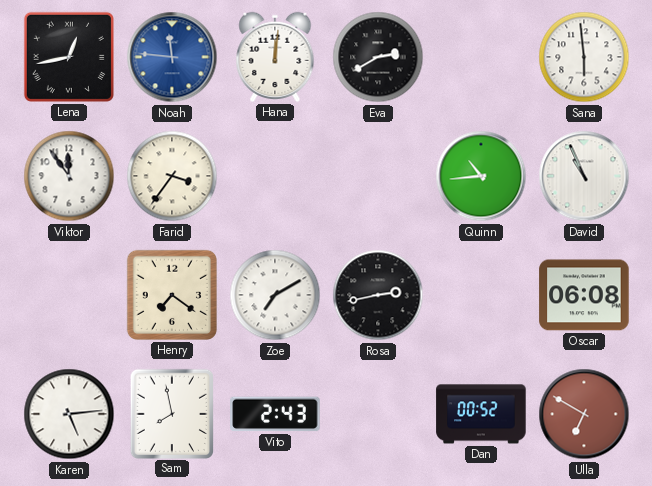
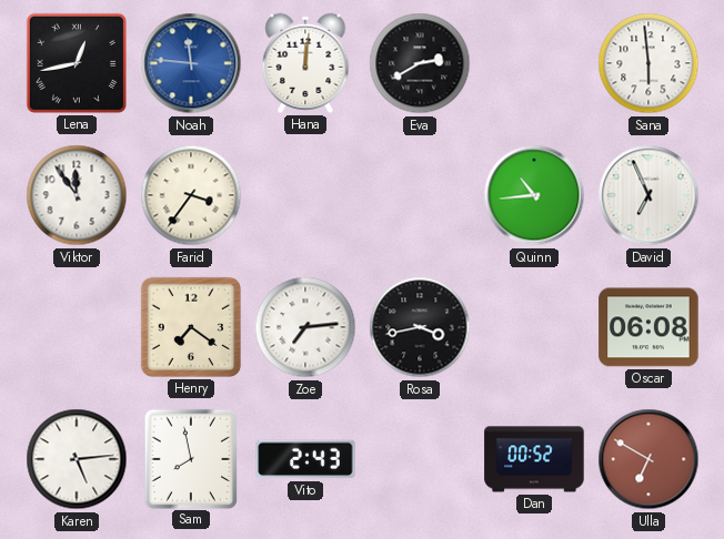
David: 10:56 -> 6:56
Zoe: 7:10 -> 7:14
Rosa: 2:43 -> 3:43
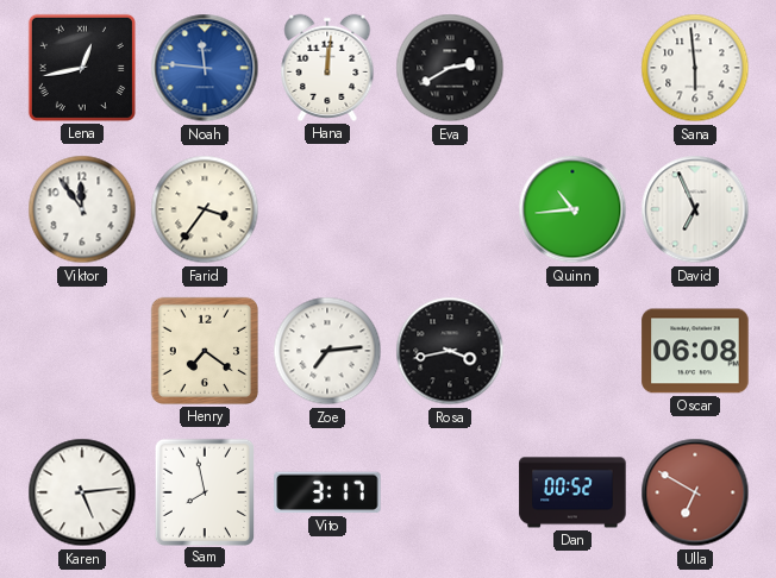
Vito: 2:43 -> 3:17
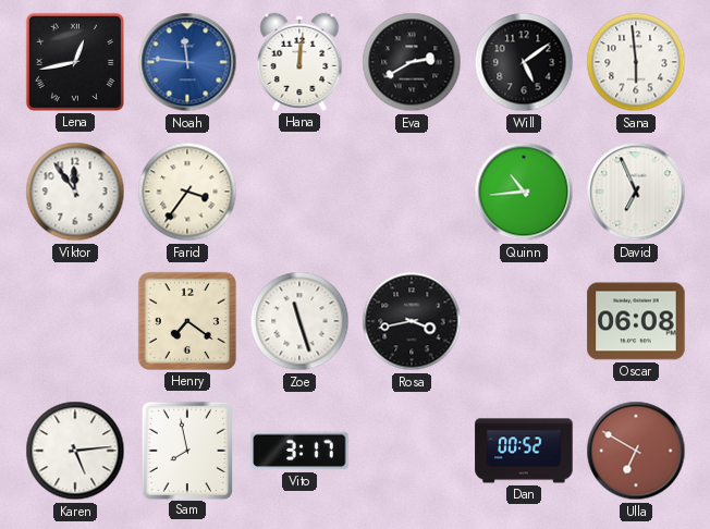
Will: none -> 5:09
Zoe: 7:14 -> 11:27
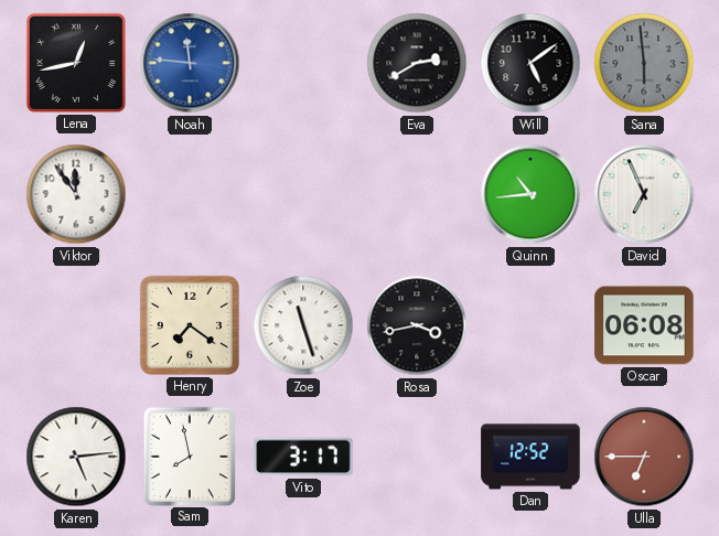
Hana: 12:01 -> none
Sana dial: white -> grey
Farid: 3:36 -> none
Dan: 00:52 -> 12:52
Ulla: 6:50 -> 6:45
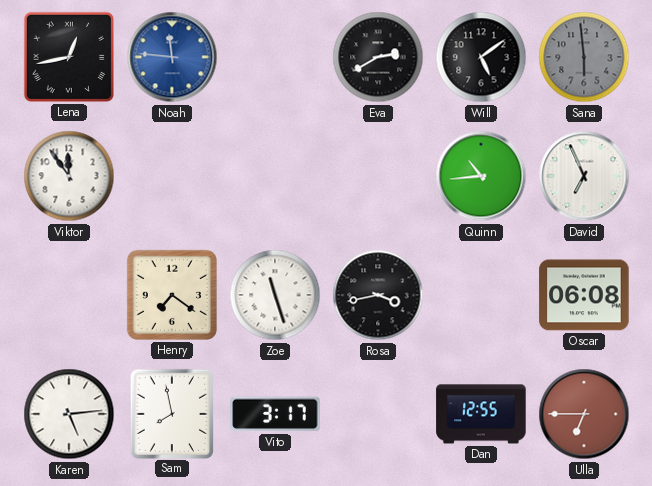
Dan: 12:52 -> 12:55
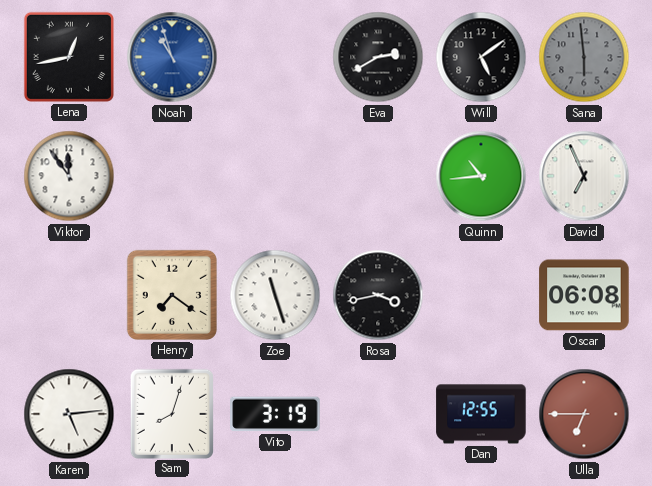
Noah: 11:46 -> 10:57
Sam: 7:58 -> 8:03
Vito: 3:17 -> 3:19
